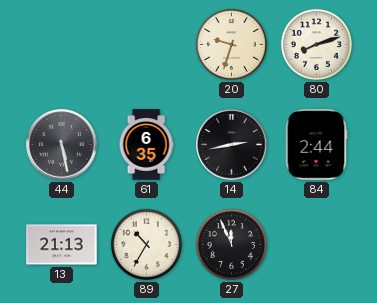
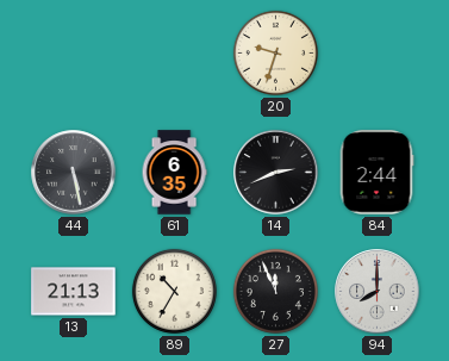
80: 8:12 -> none
14: 2:43 -> 2:41
94: none -> 8:00
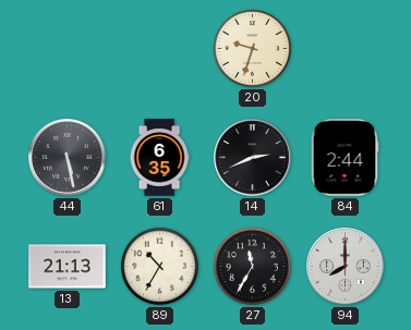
27: 11:56 -> 11:35
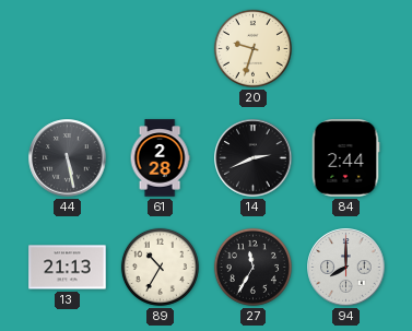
61: 6:35 -> 2:28
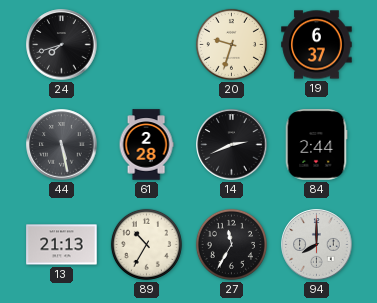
24: none -> 7:42
19: none -> 6:37
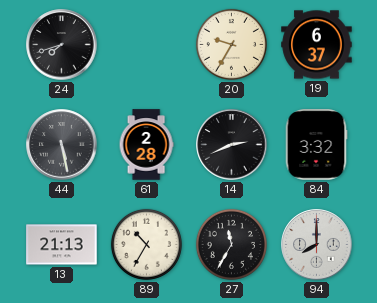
20: 9:33 -> 9:35
84: 2:44 -> 3:32
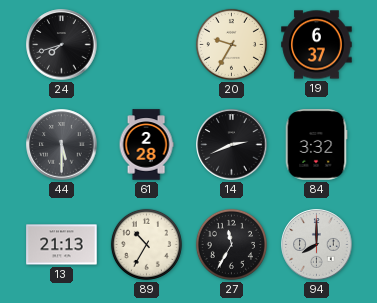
44: 5:28 -> 5:30
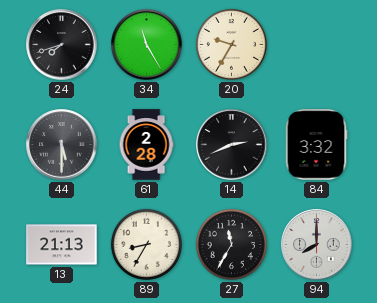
34: none -> 11:25
19: 6:37 -> none
89: 10:35 -> 8:35
